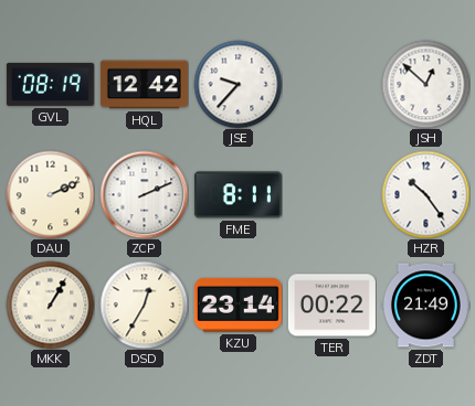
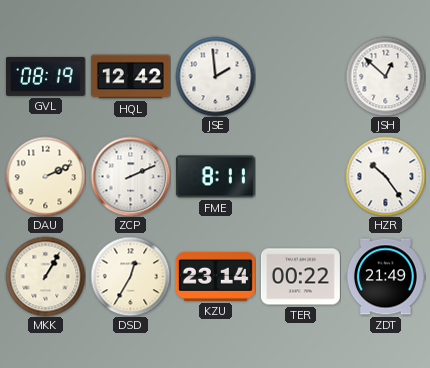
JSE: 9:37 -> 1:59
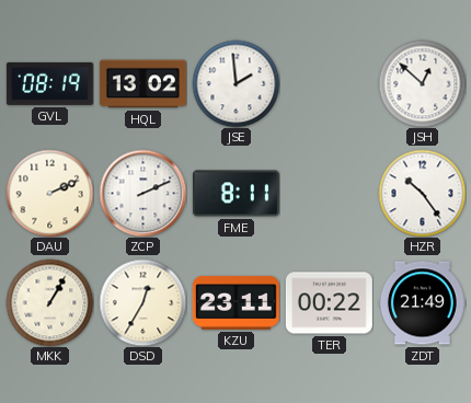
HQL: 12:42 -> 13:02
KZU: 23:14 -> 23:11
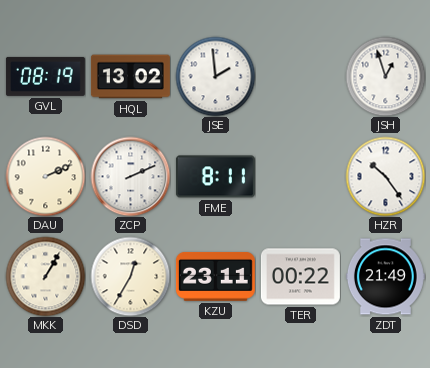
JSH: 12:52 -> 12:57
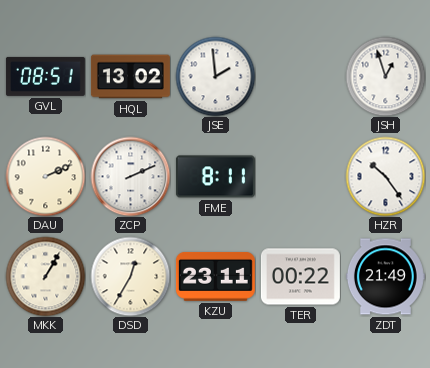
GVL: 08:19 -> 08:51
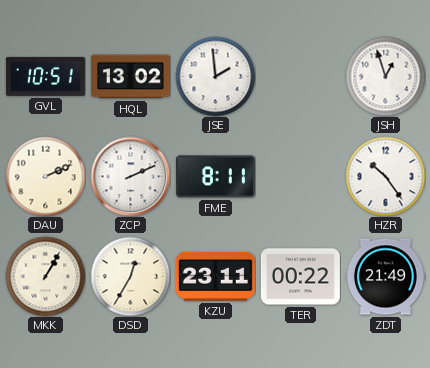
GVL: 08:51 -> 10:51
